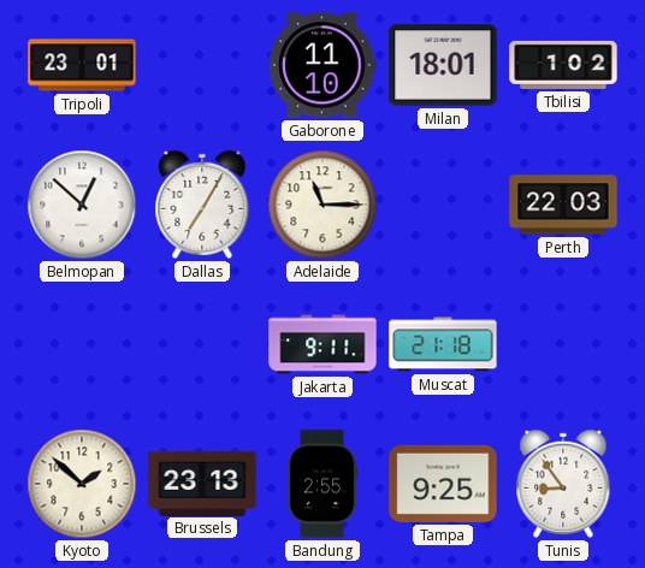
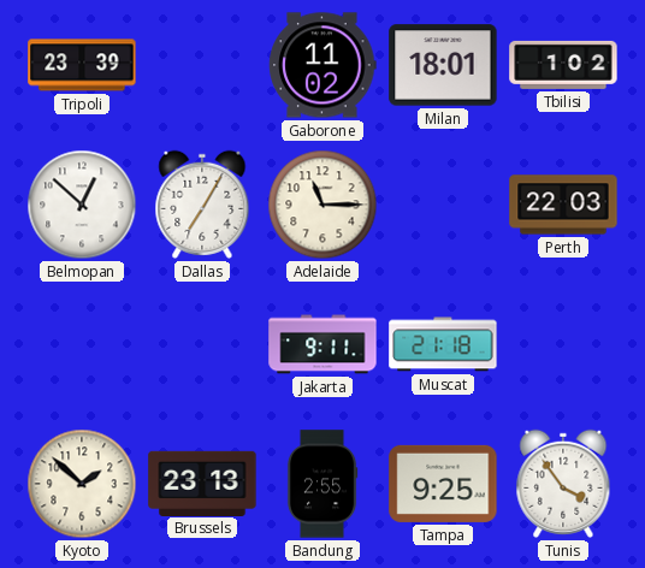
Tripoli: 23:01 -> 23:39
Gaborone: 11:10 -> 11:02
Tunis: 8:54 -> 3:54
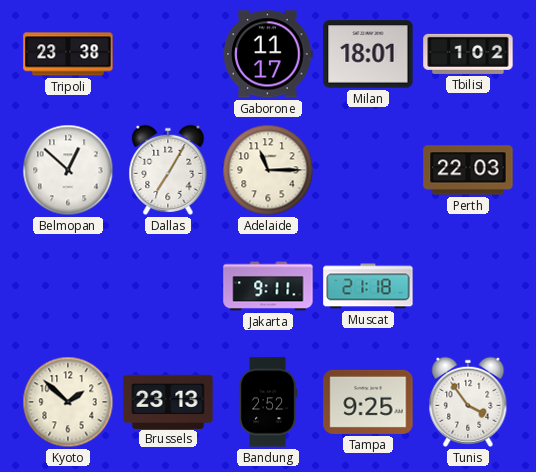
Tripoli: 23:39 -> 23:38
Gaborone: 11:02 -> 11:17
Bandung: 2:55 -> 2:52
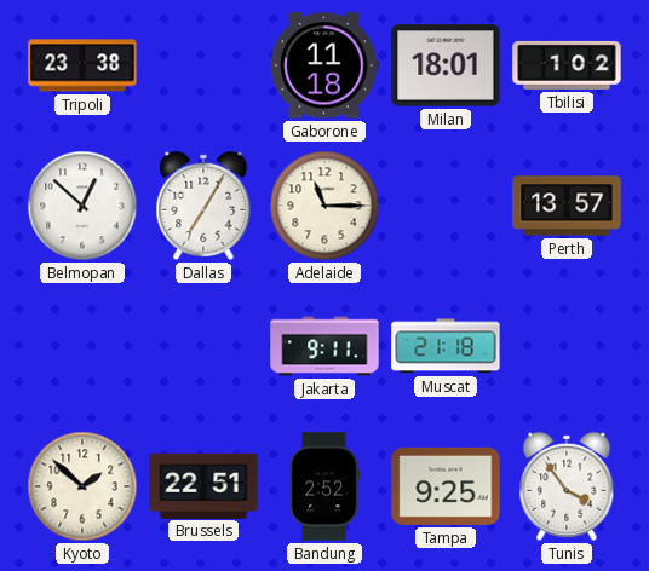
Gaborone: 11:17 -> 11:18
Perth: 22:03 -> 13:57
Brussels: 23:13 -> 22:51
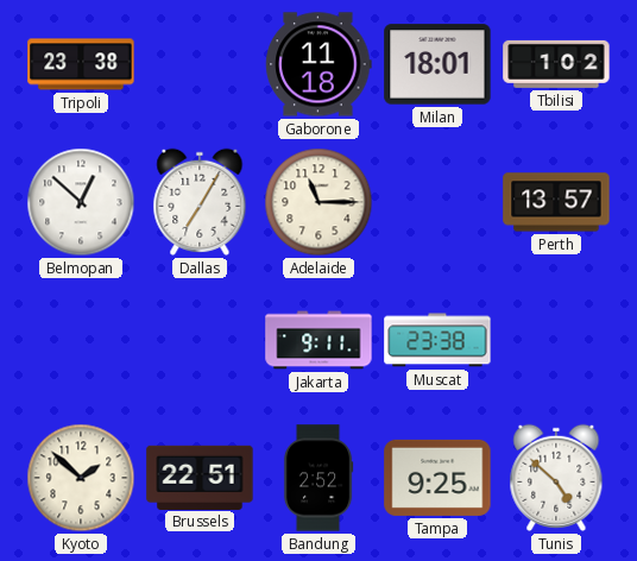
Muscat: 21:18 -> 23:38
Tunis: 3:54 -> 4:52
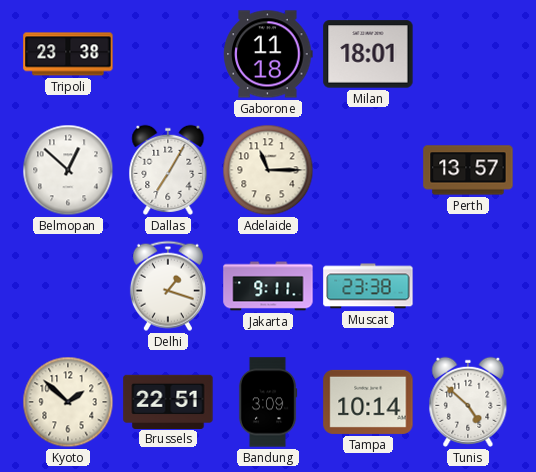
Tbilisi: 1:02 -> none
Delhi: none -> 1:18
Bandung: 2:52 -> 3:09
Tampa: 9:25 -> 10:14
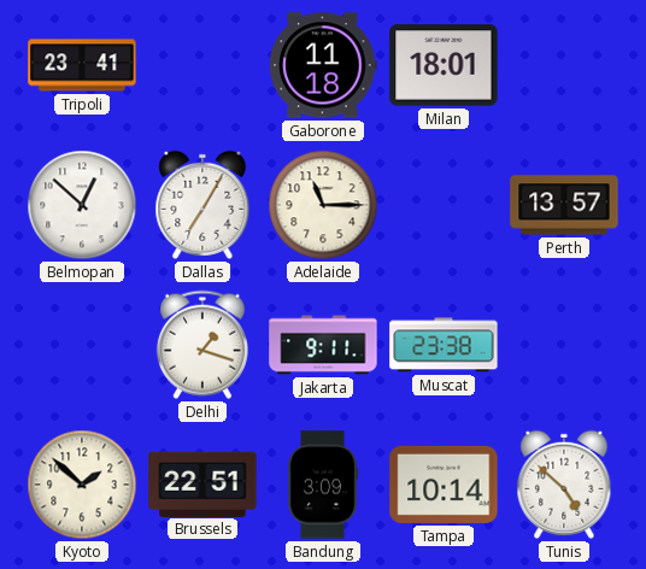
Tripoli: 23:38 -> 23:41
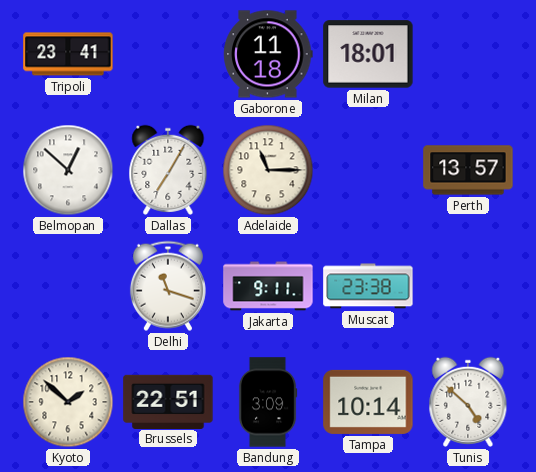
Delhi: 1:18 -> 11:18
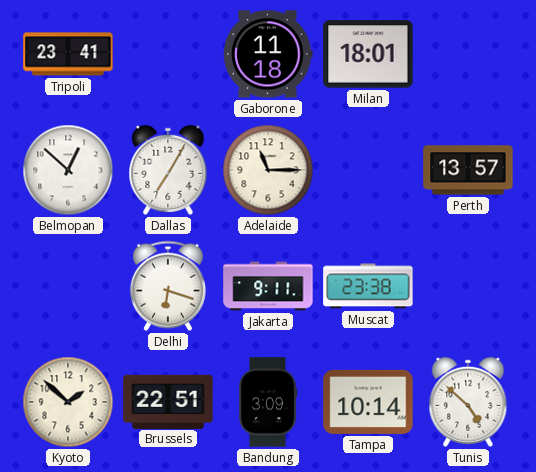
Delhi: 11:18 -> 6:18
